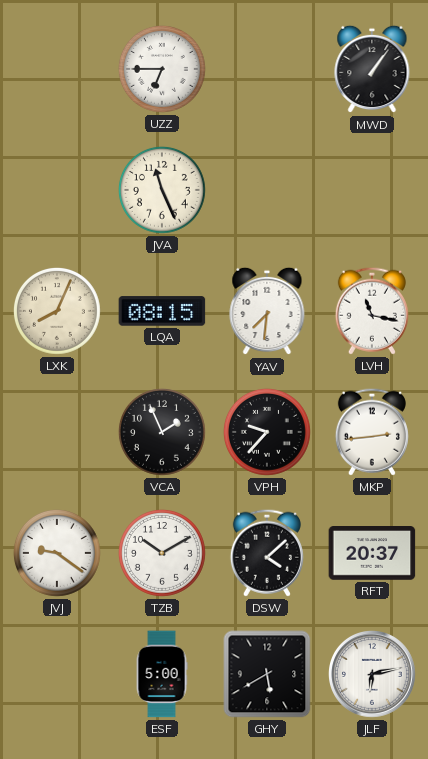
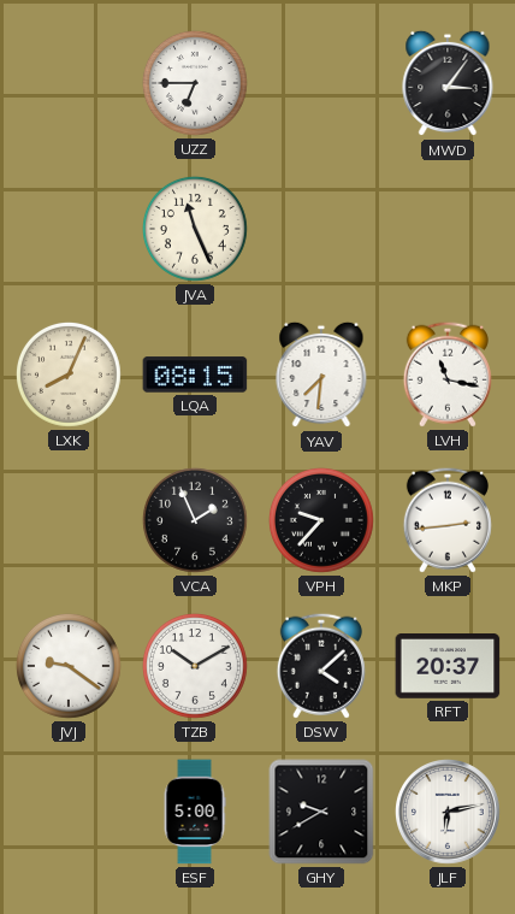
MWD: 1:06 -> 3:06
GHY: 5:40 -> 9:40
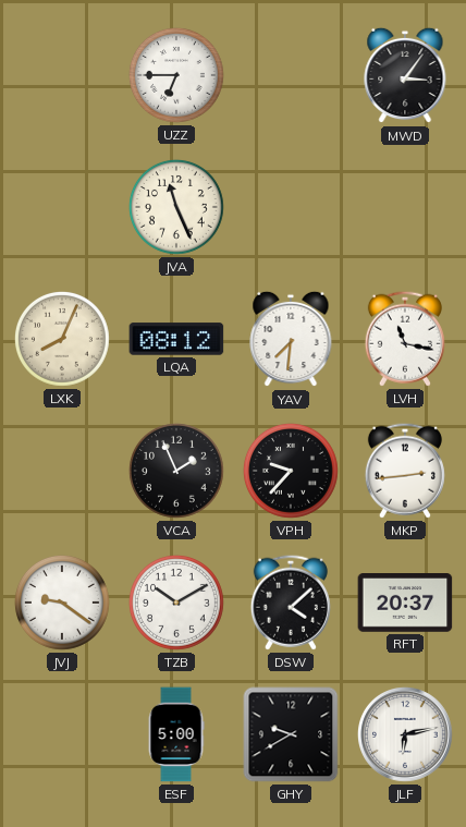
LQA: 08:15 -> 08:12
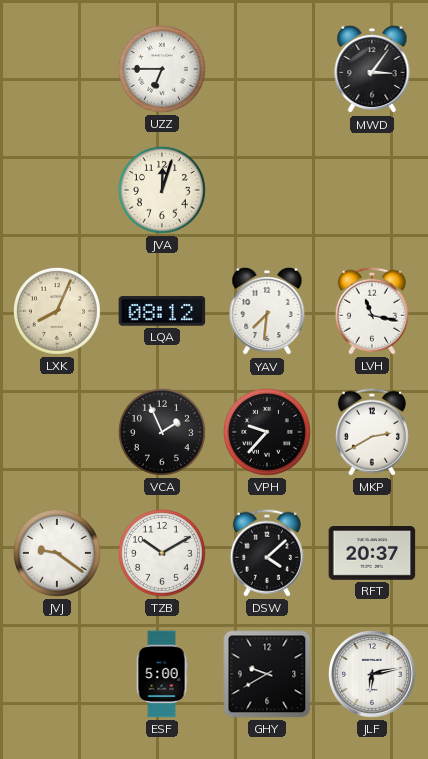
JVA: 11:26 -> 12:03
MKP: 2:44 -> 2:40
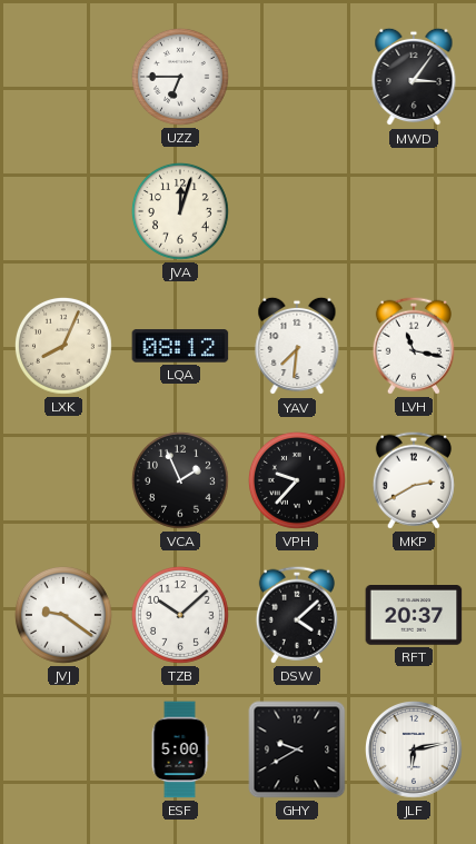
TZB: 10:10 -> 10:08
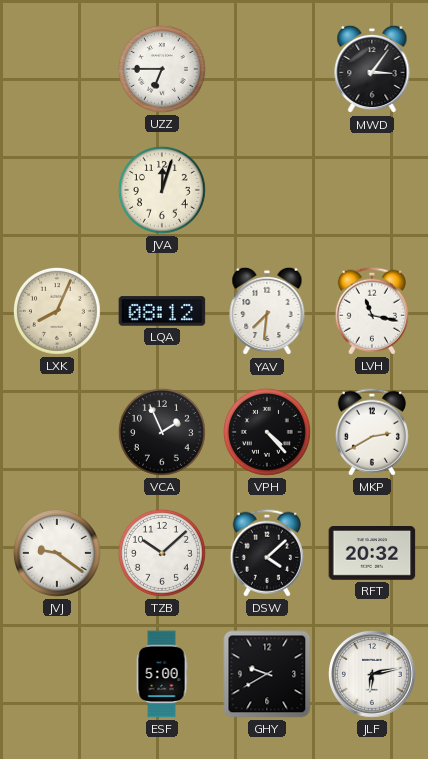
VPH: 9:37 -> 4:23
RFT: 20:37 -> 20:32
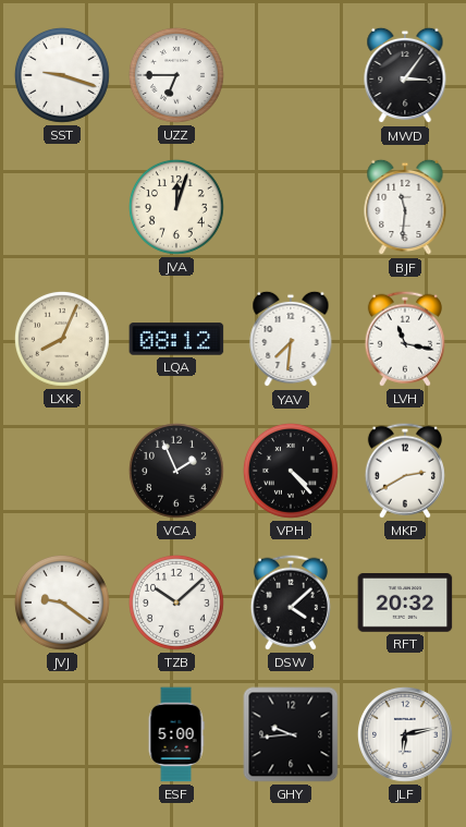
SST: none -> 9:18
BJF: none -> 11:31
GHY: 9:40 -> 9:44
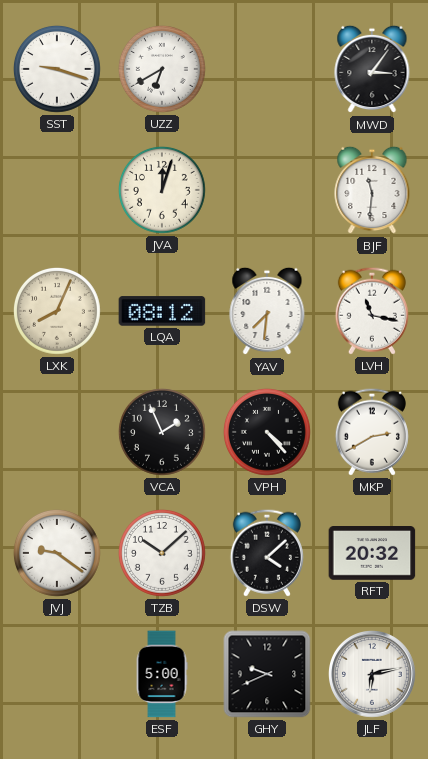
UZZ: 6:45 -> 6:40
GHY: 9:44 -> 9:41
